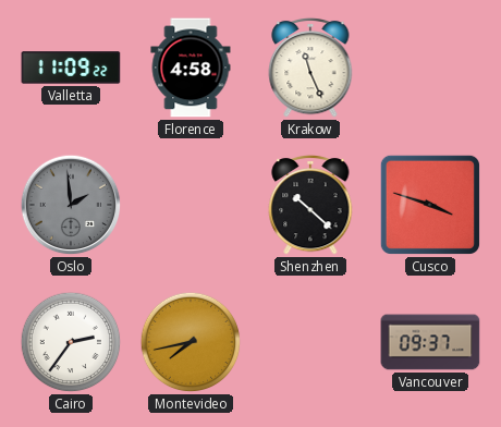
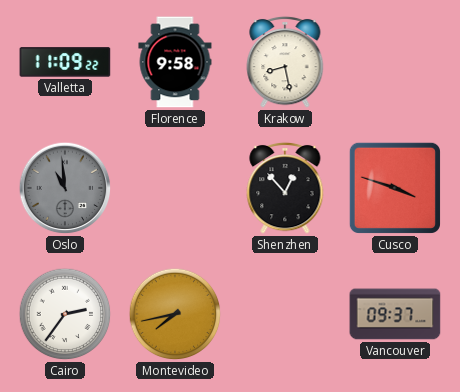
Florence: 4:58 -> 9:58
Krakow: 11:26 -> 8:28
Oslo: 1:59 -> 10:59
Shenzhen: 10:22 -> 12:53
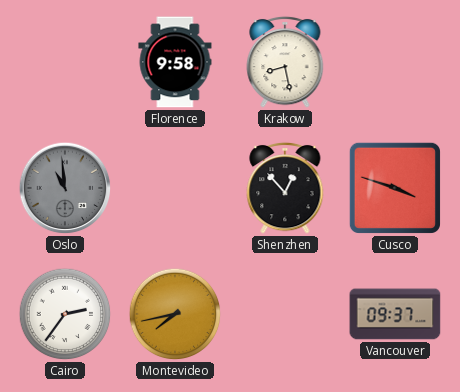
Valletta: 11:09 -> none
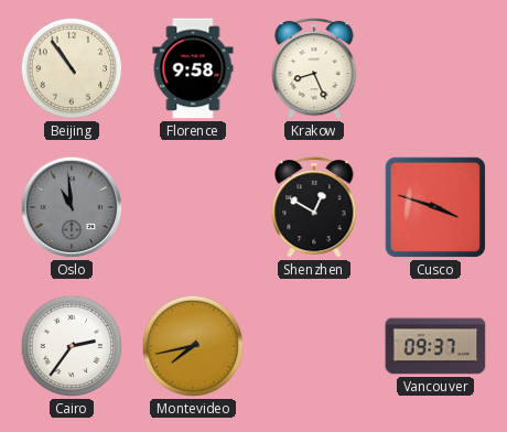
Beijing: none -> 10:54
Krakow: 8:28 -> 8:26
Shenzhen: 12:53 -> 12:50
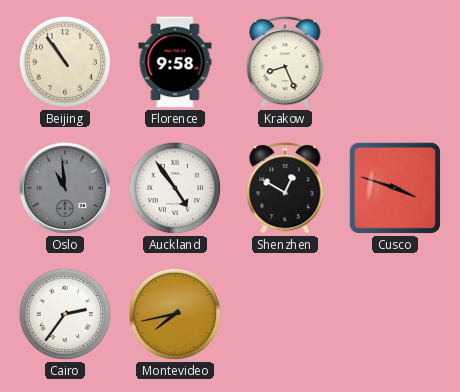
Auckland: none -> 4:54
Vancouver: 09:37 -> none
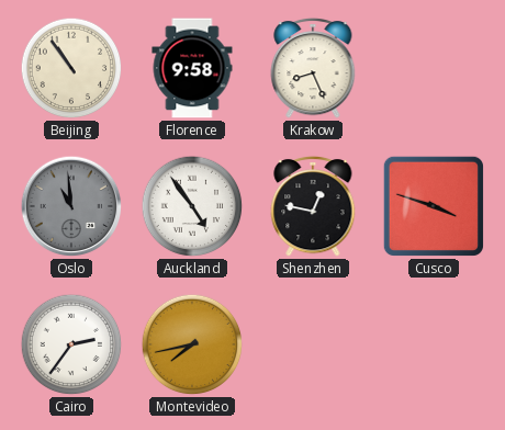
Shenzhen: 12:50 -> 12:47
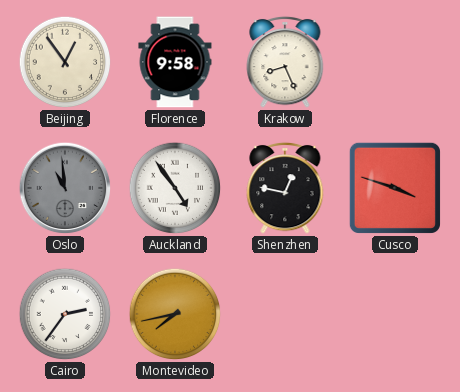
Beijing: 10:54 -> 12:54
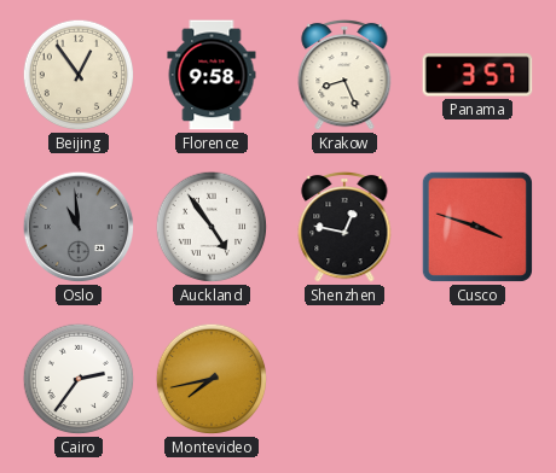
Panama: none -> 3:57
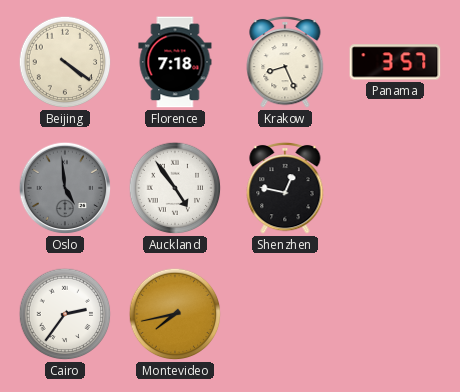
Beijing: 12:54 -> 4:21
Florence: 9:58 -> 7:18
Oslo: 10:59 -> 4:59
Cusco: 3:48 -> none
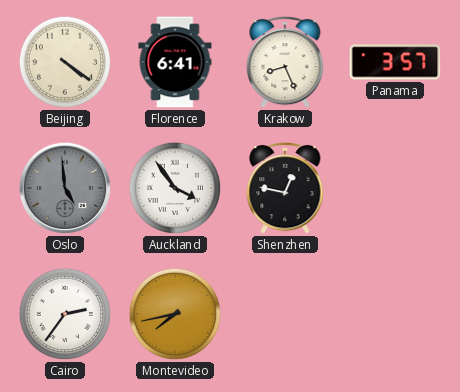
Florence: 7:18 -> 6:41
Auckland: 4:54 -> 3:54
